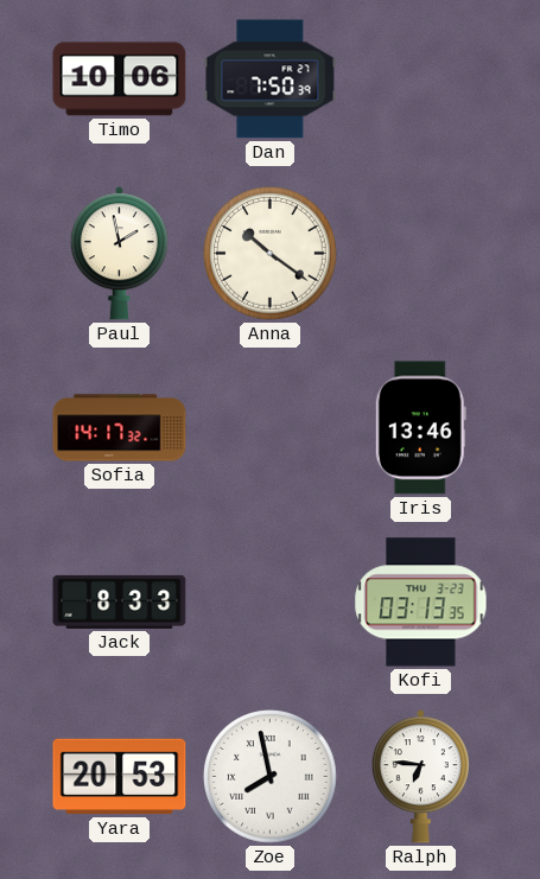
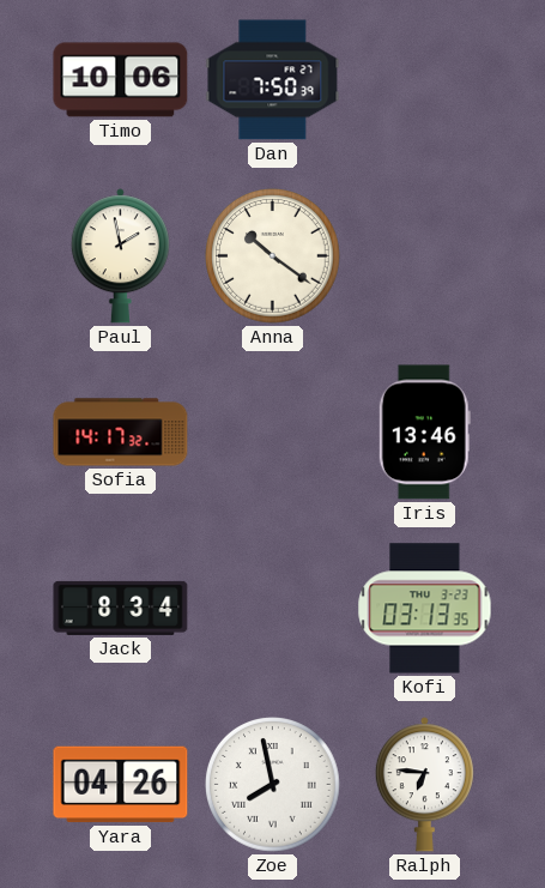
Jack: 8:33 -> 8:34
Yara: 20:53 -> 04:26
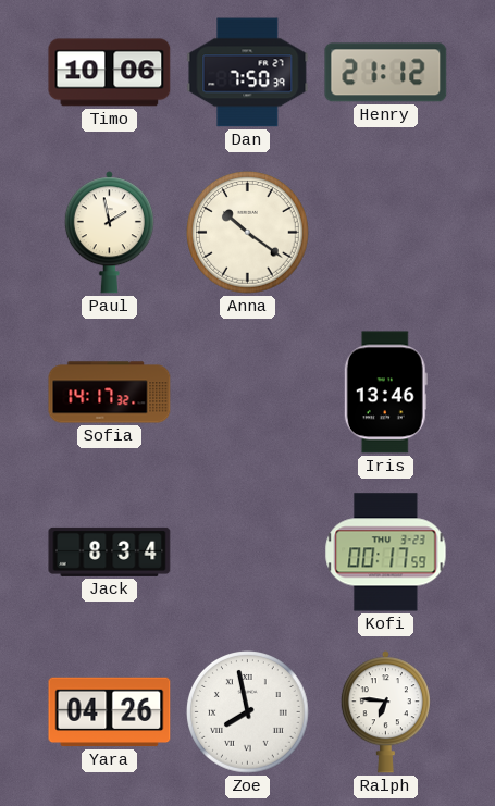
Henry: none -> 21:12
Kofi: 03:13 -> 00:17
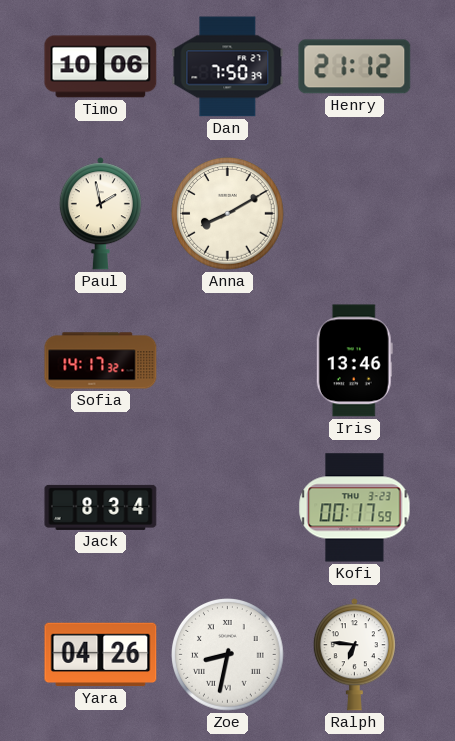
Anna: 10:21 -> 8:10
Zoe: 7:58 -> 8:32
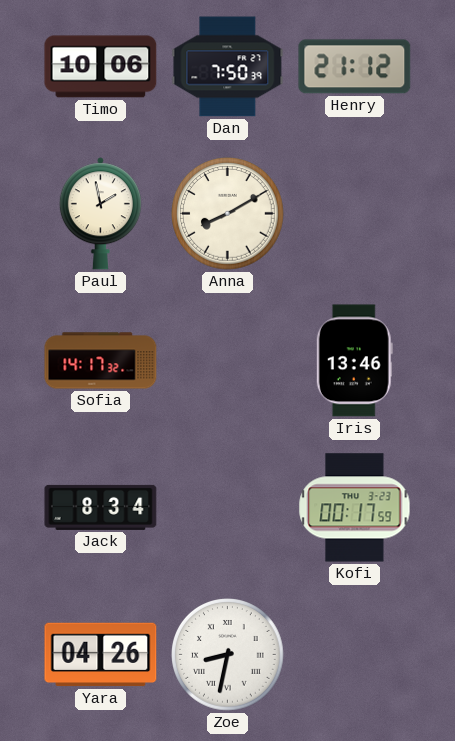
Ralph: 6:46 -> none
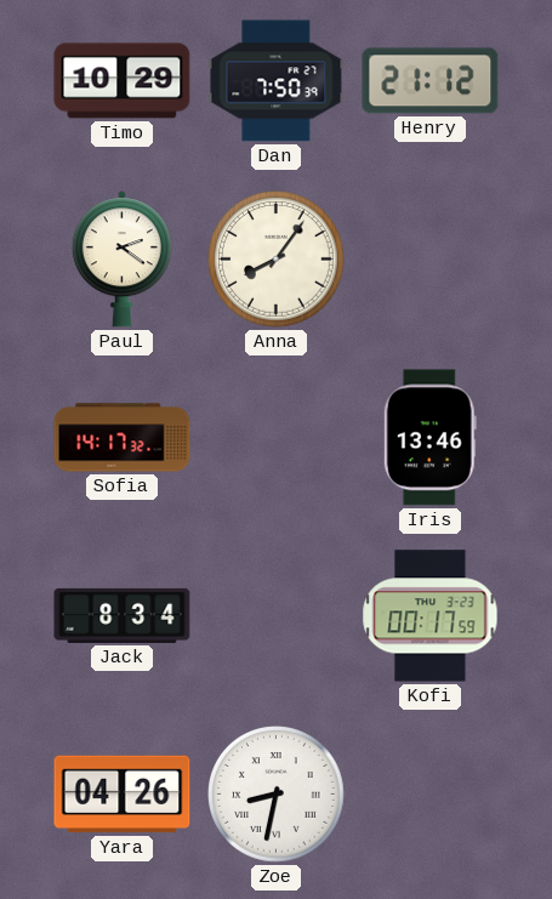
Timo: 10:06 -> 10:29
Paul: 1:58 -> 2:21
Anna: 8:10 -> 8:06
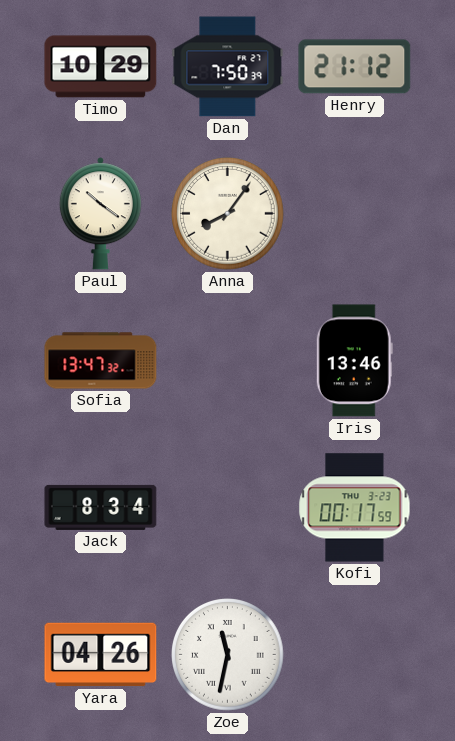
Paul: 2:21 -> 10:21
Sofia: 14:17 -> 13:47
Zoe: 8:32 -> 11:32
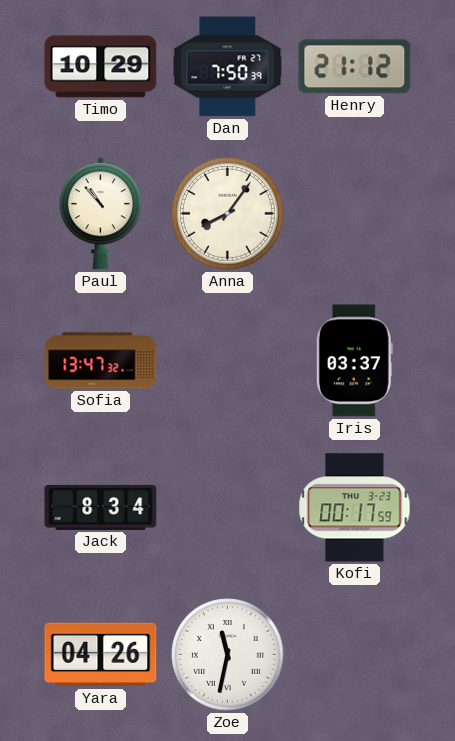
Paul: 10:21 -> 10:53
Iris: 13:46 -> 03:37
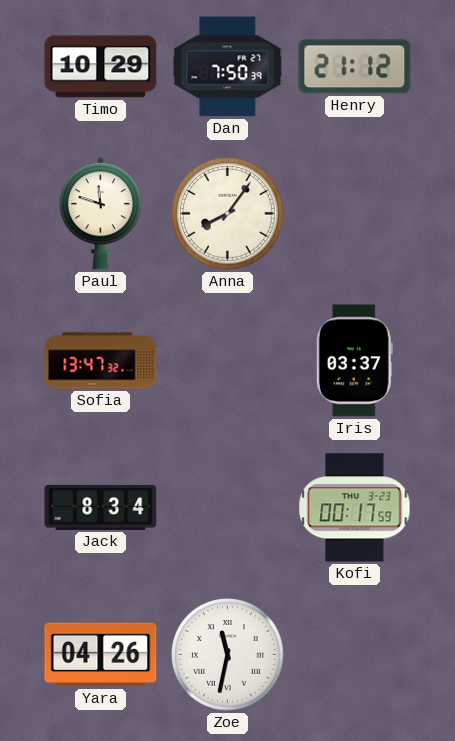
Paul: 10:53 -> 11:48
